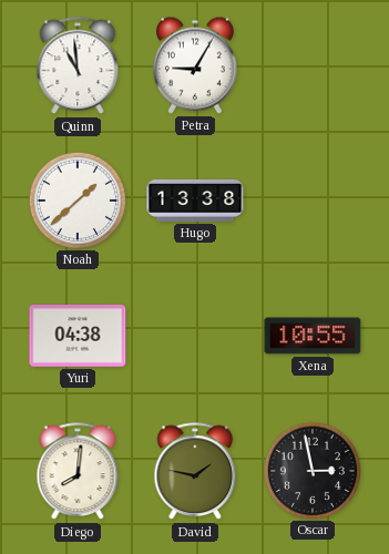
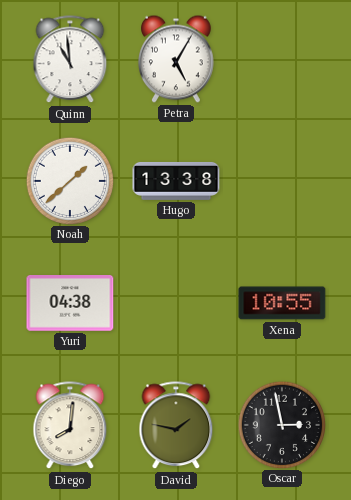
Petra: 9:05 -> 5:05
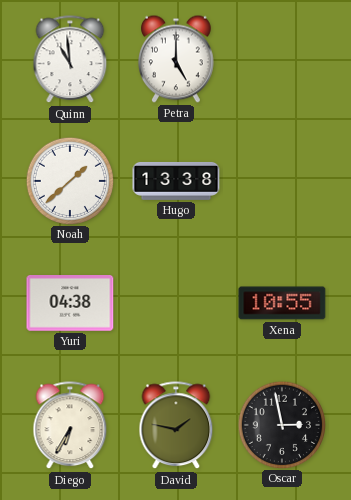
Petra: 5:05 -> 5:00
Diego: 8:01 -> 6:35
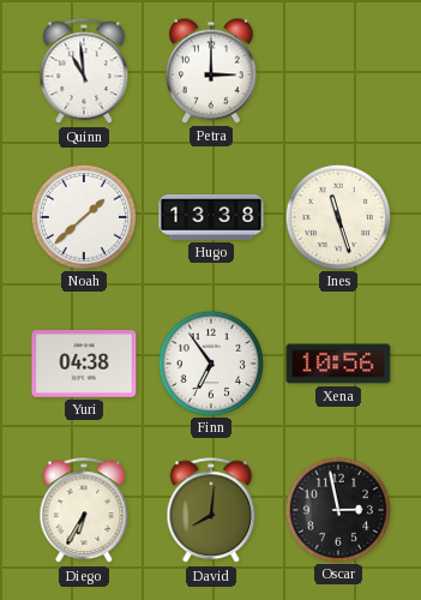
Petra: 5:00 -> 3:00
Ines: none -> 11:27
Finn: none -> 6:54
Xena: 10:55 -> 10:56
David: 1:47 -> 8:01
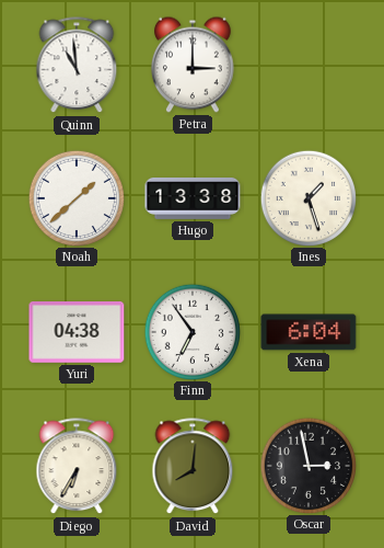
Ines: 11:27 -> 1:27
Xena: 10:56 -> 6:04
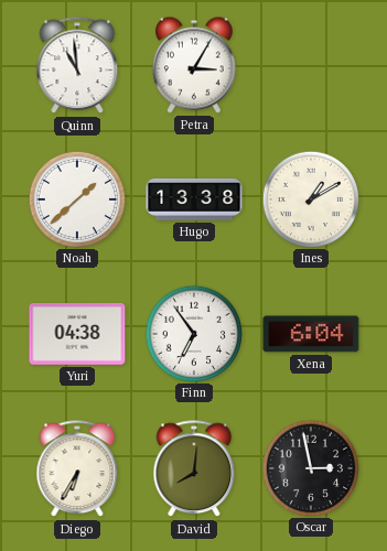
Petra: 3:00 -> 3:05
Ines: 1:27 -> 1:10
